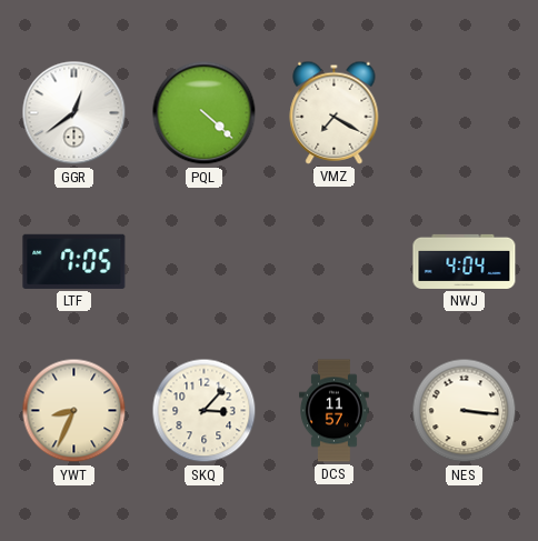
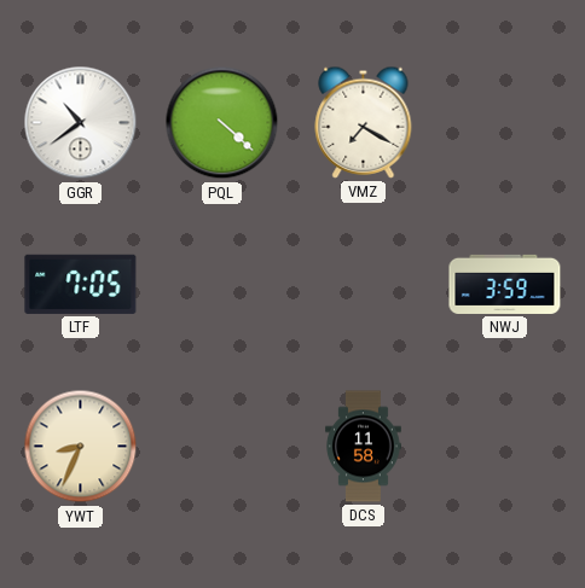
GGR: 12:39 -> 10:39
NWJ: 4:04 -> 3:59
SKQ: 3:07 -> none
DCS: 11:57 -> 11:58
NES: 3:16 -> none
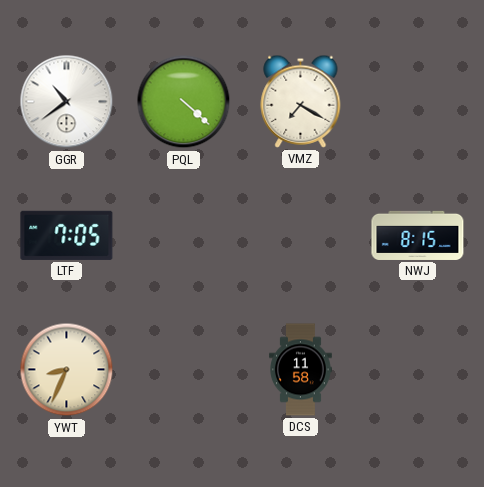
NWJ: 3:59 -> 8:15
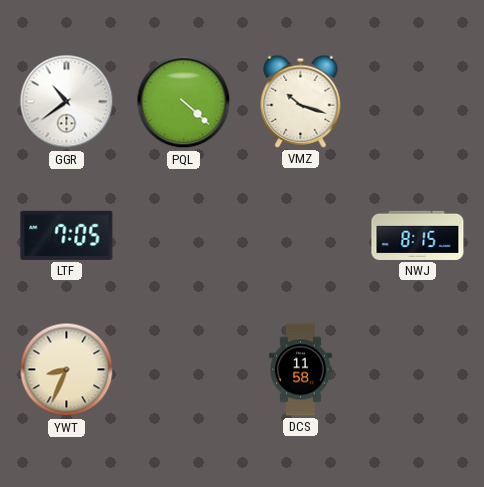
VMZ: 7:20 -> 10:18
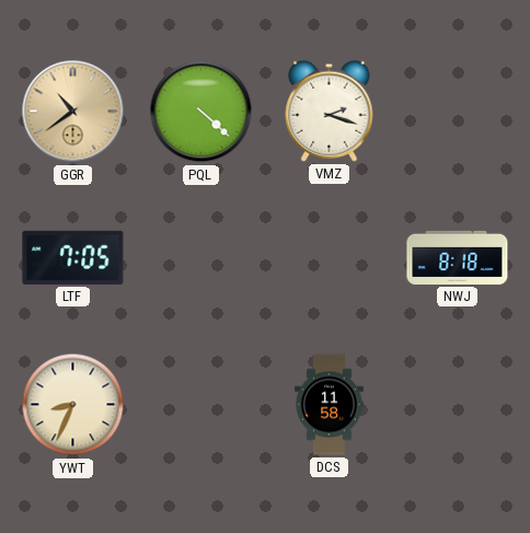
GGR dial: white -> champagne
VMZ: 10:18 -> 2:18
NWJ: 8:15 -> 8:18
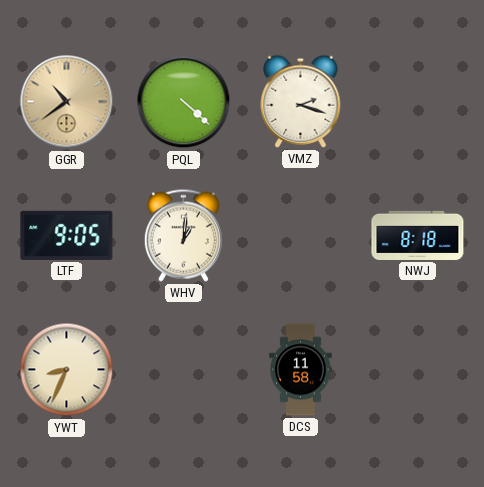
LTF: 7:05 -> 9:05
WHV: none -> 1:01
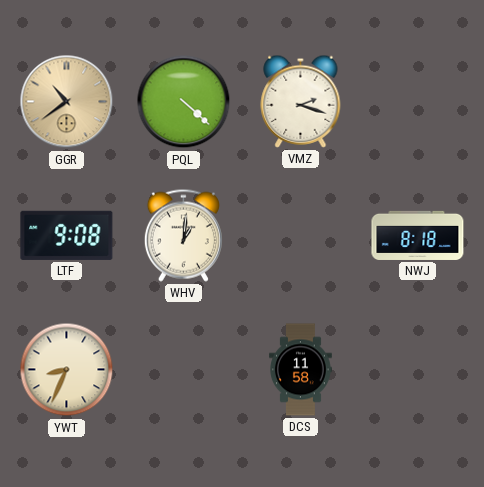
LTF: 9:05 -> 9:08
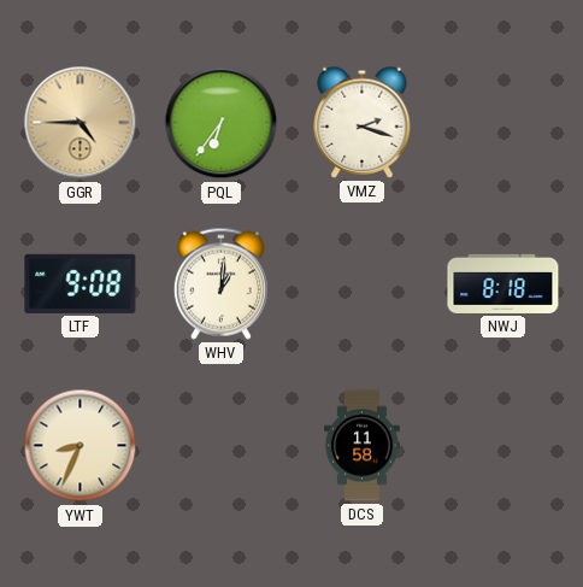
GGR: 10:39 -> 4:45
PQL: 4:22 -> 6:36
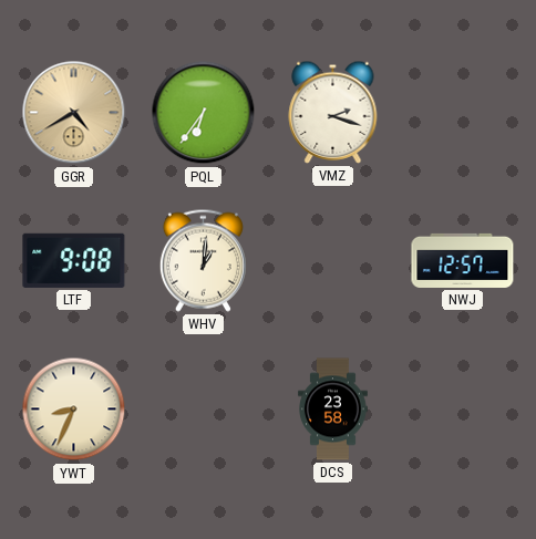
GGR: 4:45 -> 4:40
NWJ: 8:18 -> 12:57
DCS: 11:58 -> 23:58
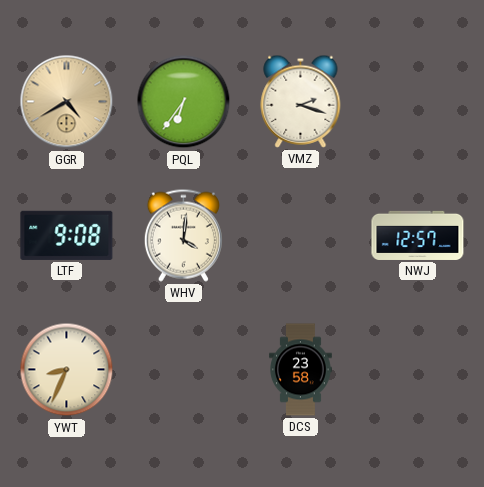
WHV: 1:01 -> 4:01
